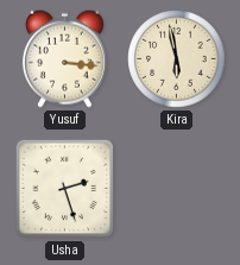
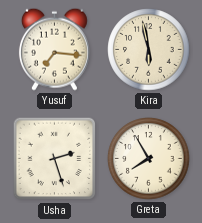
Yusuf: 3:16 -> 7:16
Greta: none -> 7:55
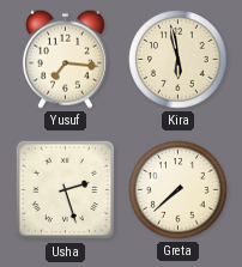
Greta: 7:55 -> 7:38
